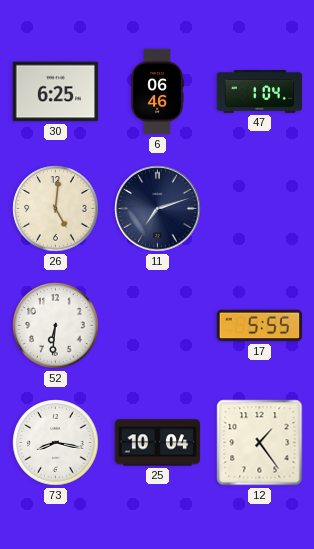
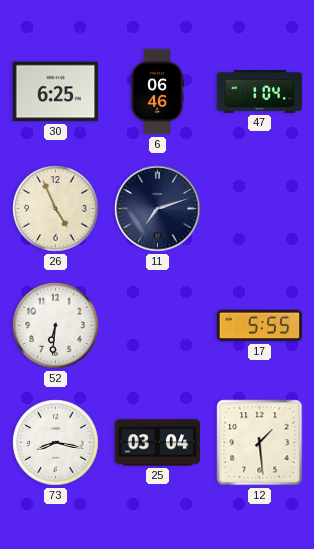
26: 5:01 -> 4:56
25: 10:04 -> 03:04
12: 1:24 -> 1:29
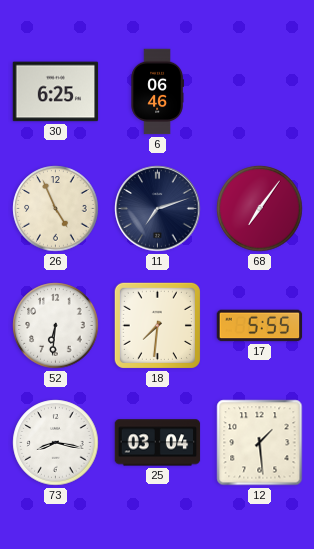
47: 1:04 -> none
68: none -> 7:06
18: none -> 7:31
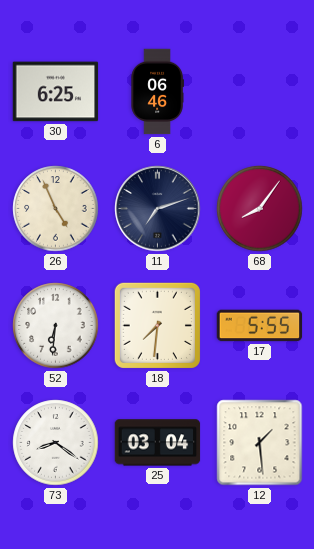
68: 7:06 -> 8:06
73: 8:17 -> 8:21
